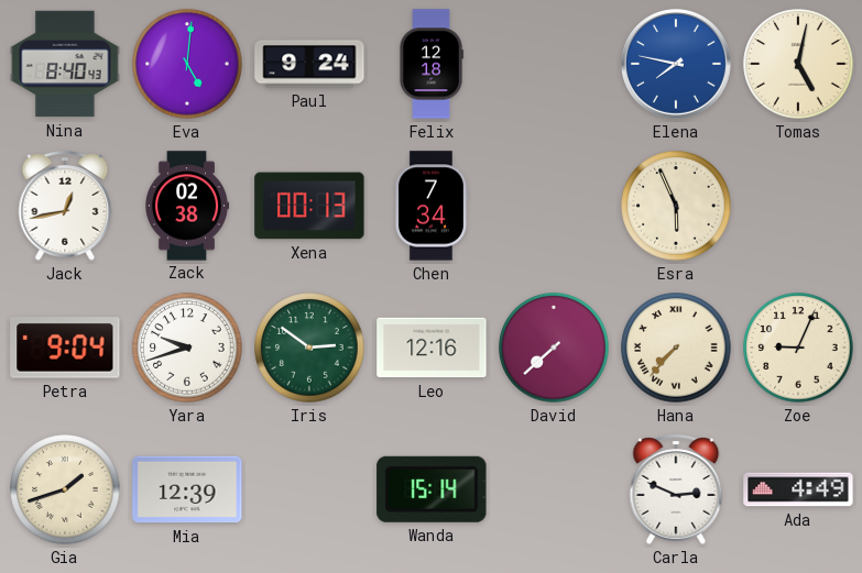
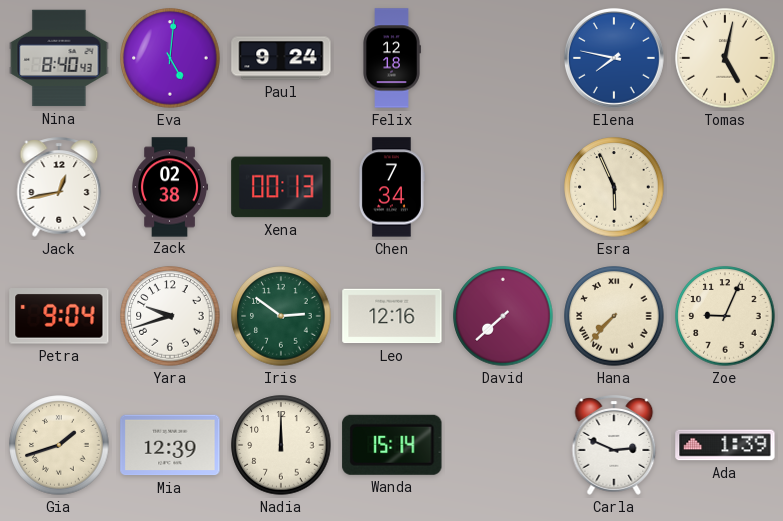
Nadia: none -> 12:00
Ada: 4:49 -> 1:39
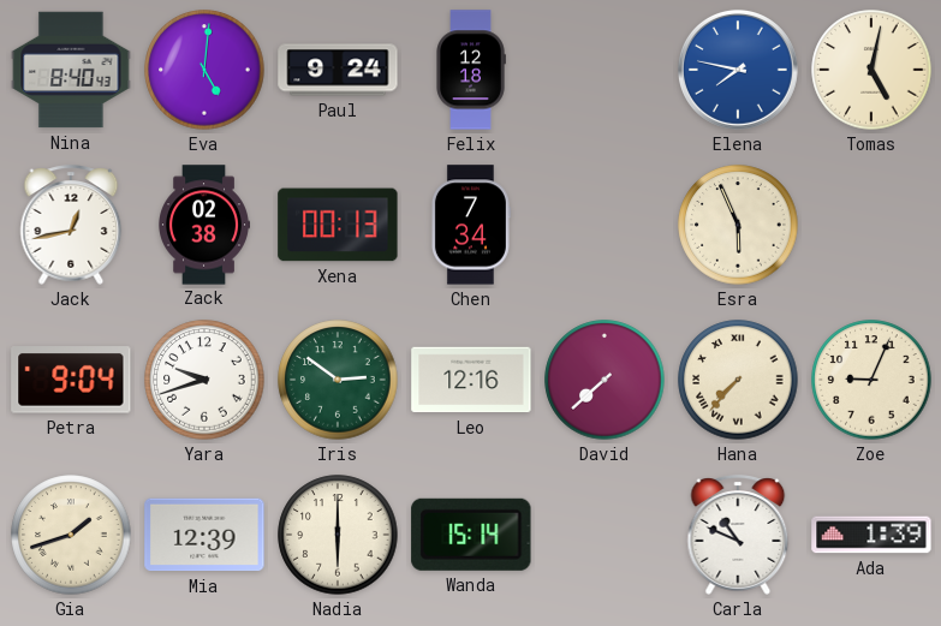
Nadia: 12:00 -> 6:00
Carla: 2:49 -> 10:49
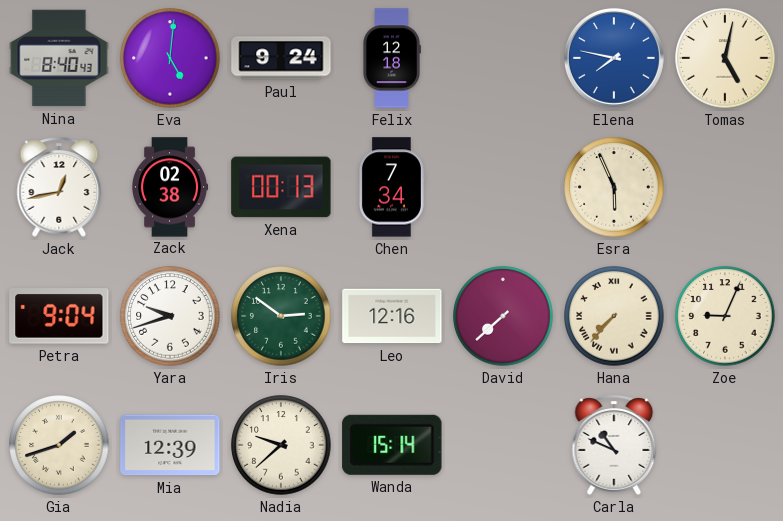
Nadia: 6:00 -> 9:38
Ada: 1:39 -> none
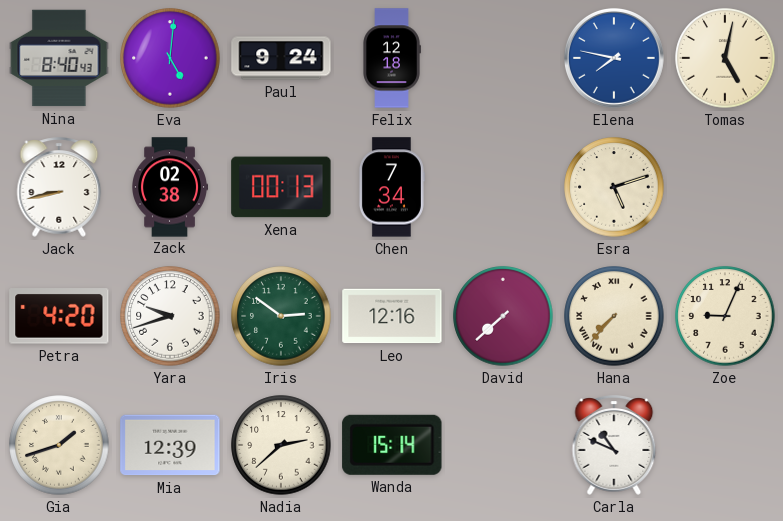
Jack: 12:43 -> 8:43
Esra: 5:56 -> 5:12
Petra: 9:04 -> 4:20
Nadia: 9:38 -> 2:38
